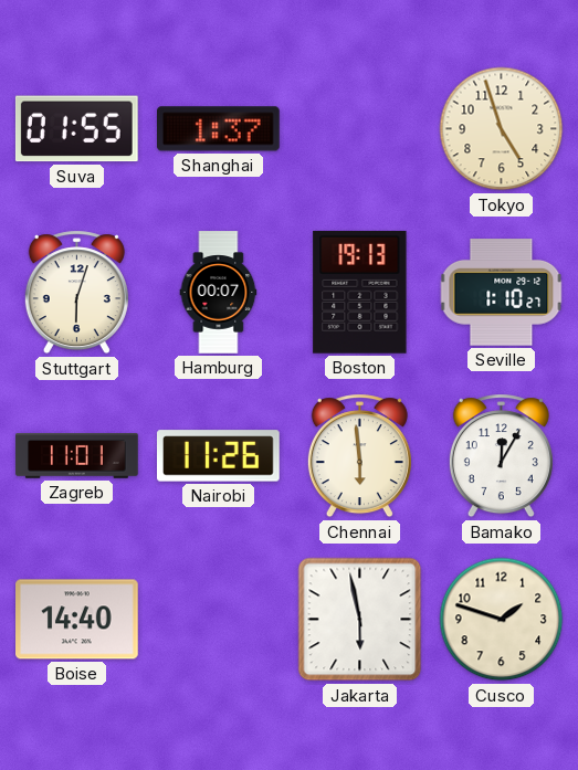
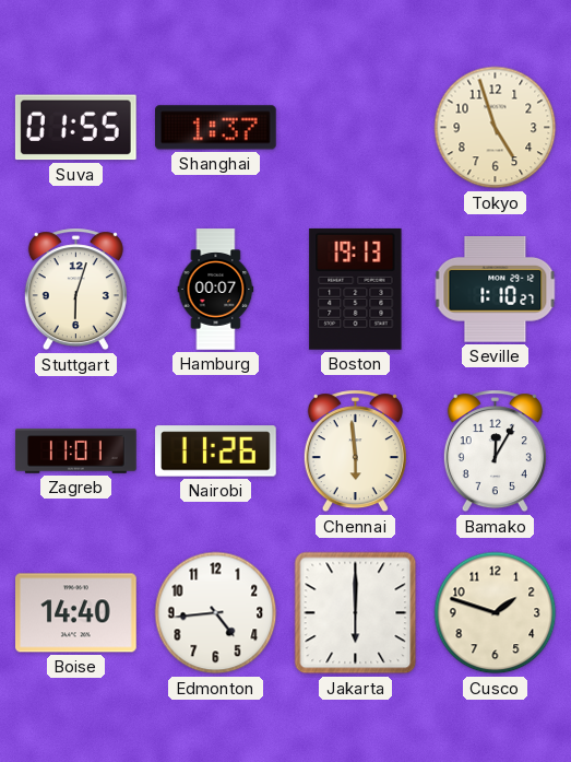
Edmonton: none -> 4:44
Jakarta: 5:58 -> 6:00
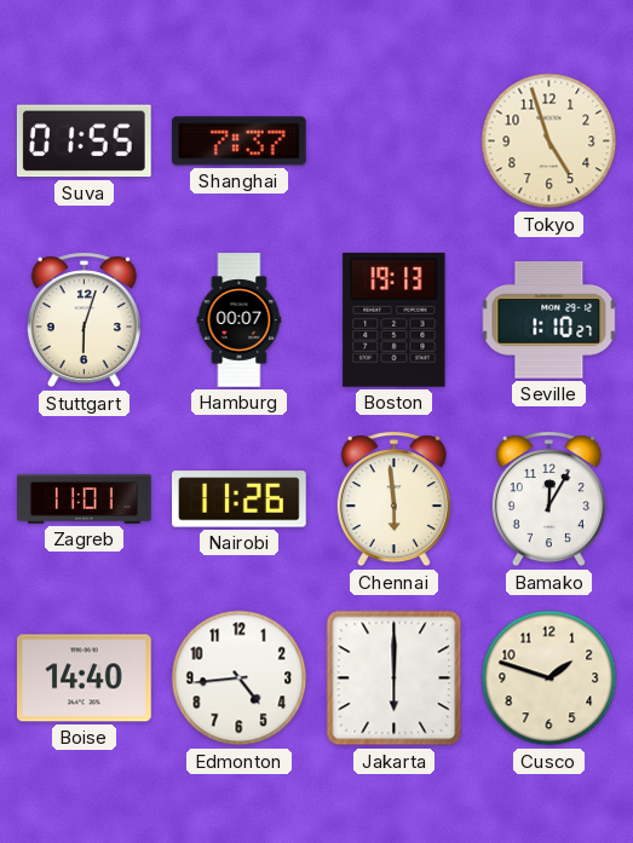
Shanghai: 1:37 -> 7:37
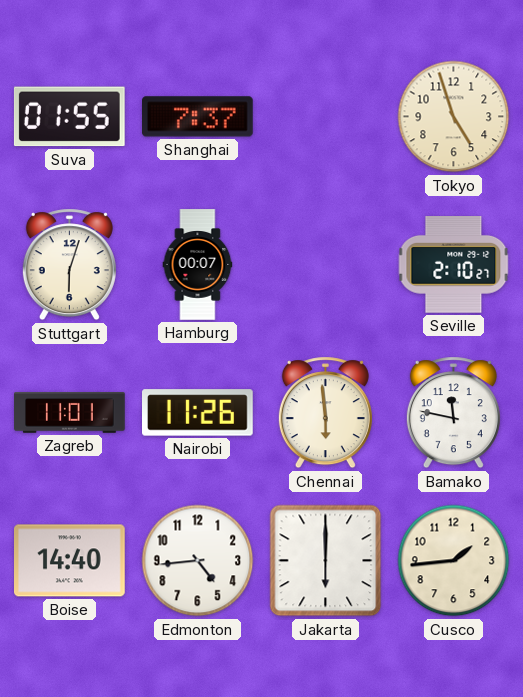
Boston: 19:13 -> none
Seville: 1:10 -> 2:10
Bamako: 12:05 -> 11:47
Cusco: 1:48 -> 1:44
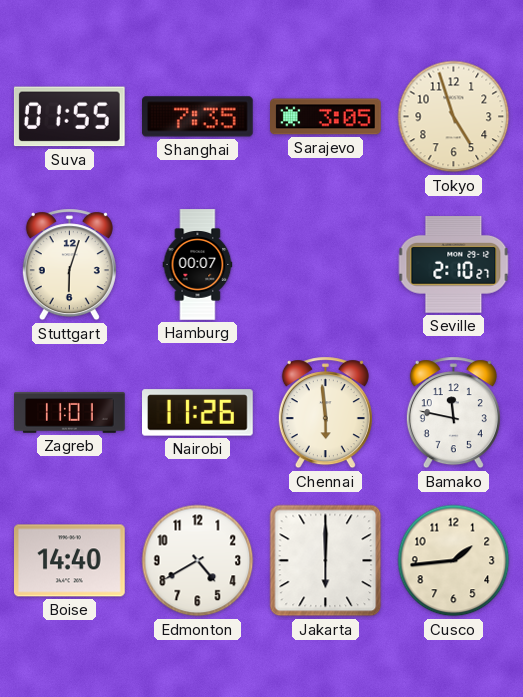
Shanghai: 7:37 -> 7:35
Sarajevo: none -> 3:05
Edmonton: 4:44 -> 4:40
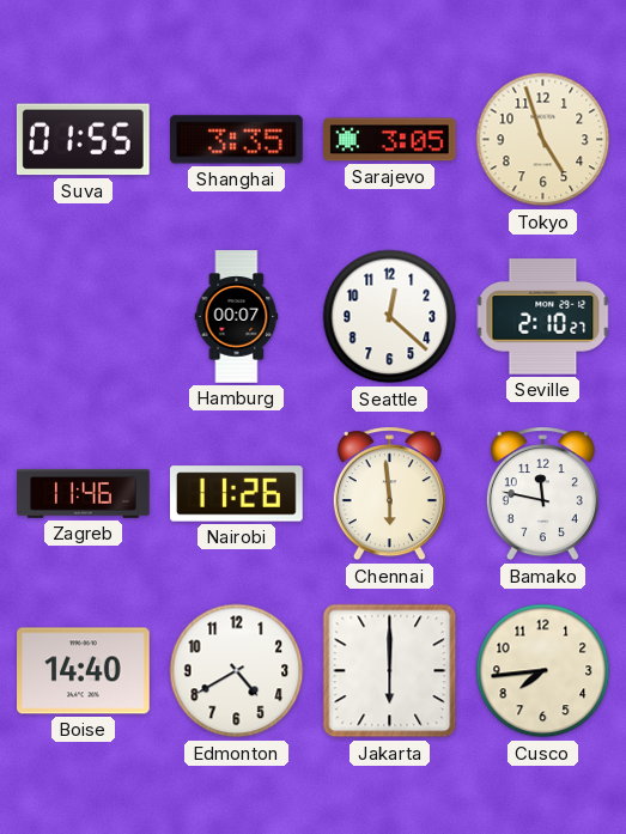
Shanghai: 7:35 -> 3:35
Stuttgart: 6:03 -> none
Seattle: none -> 12:22
Zagreb: 11:01 -> 11:46
Cusco: 1:44 -> 7:44
